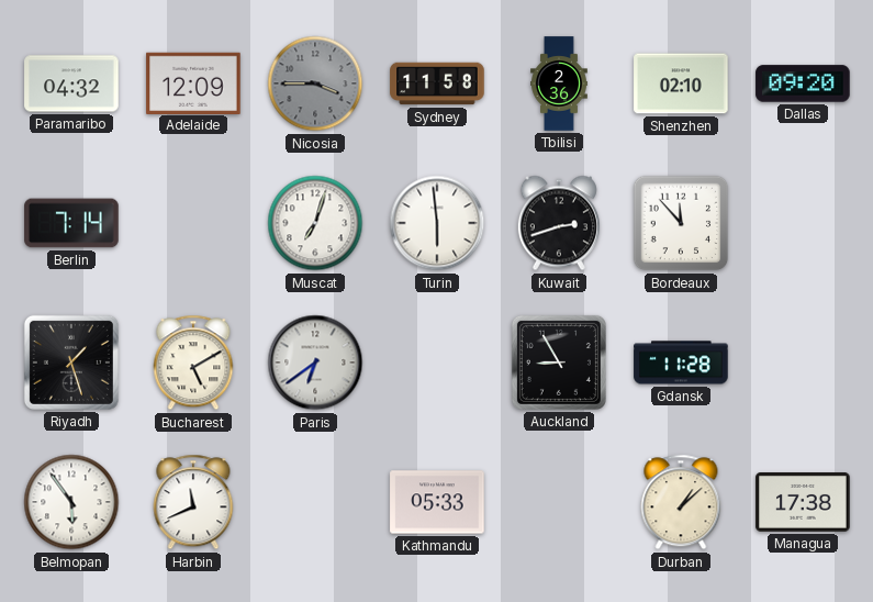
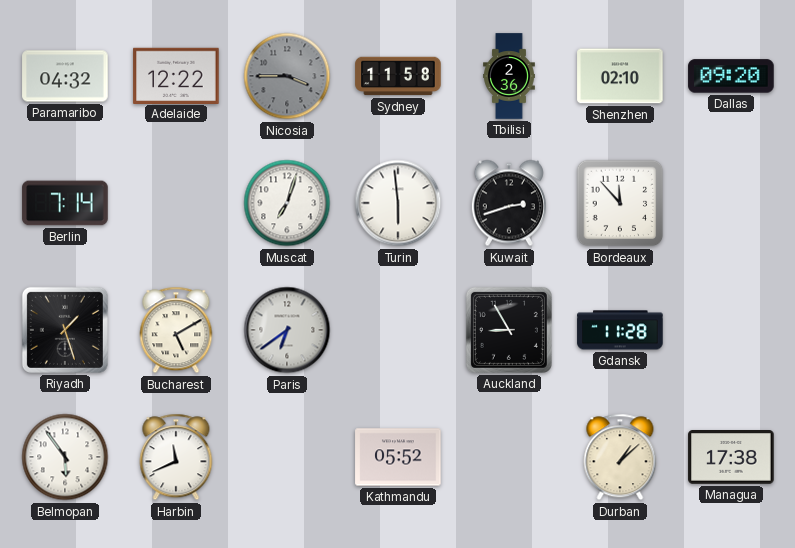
Adelaide: 12:09 -> 12:22
Kathmandu: 05:33 -> 05:52
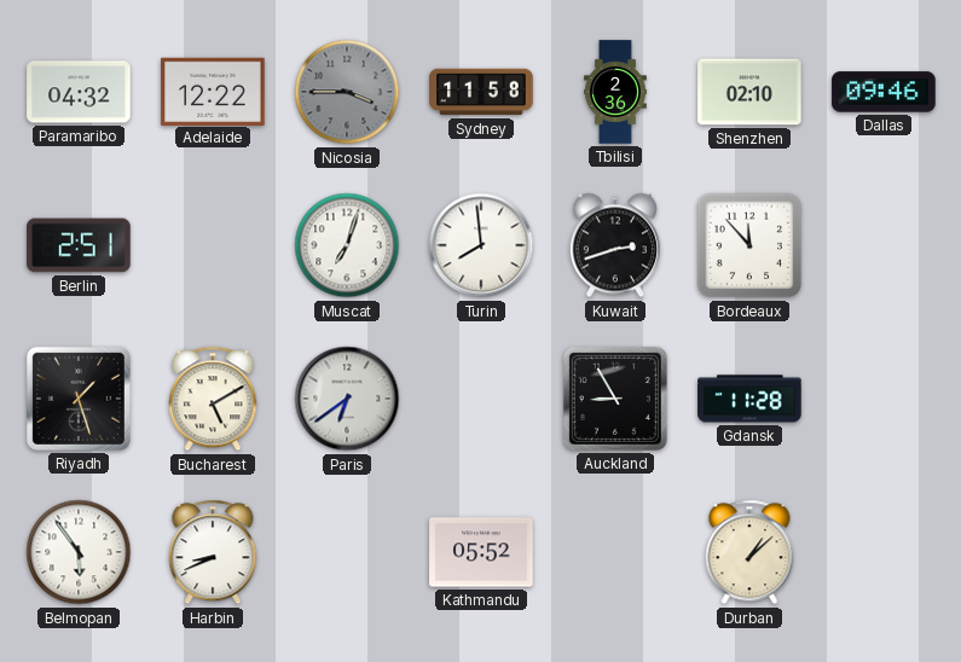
Dallas: 09:20 -> 09:46
Berlin: 7:14 -> 2:51
Turin: 5:59 -> 7:59
Harbin: 11:41 -> 8:41
Managua: 17:38 -> none
